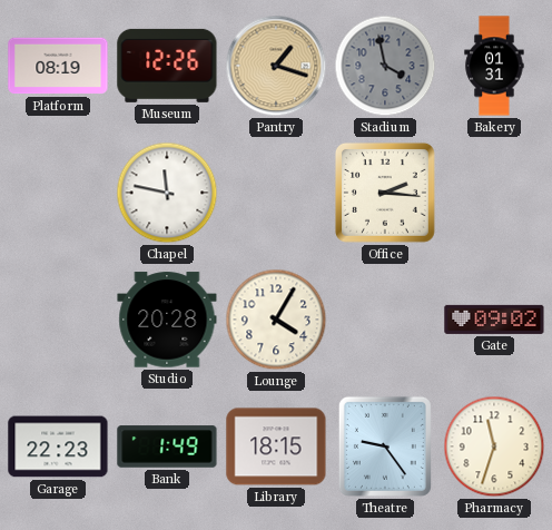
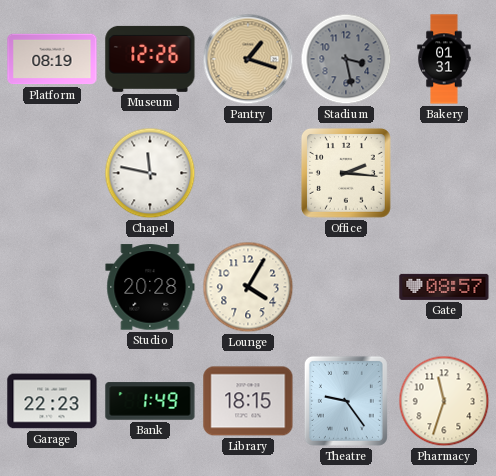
Stadium: 3:58 -> 3:28
Gate: 09:02 -> 08:57
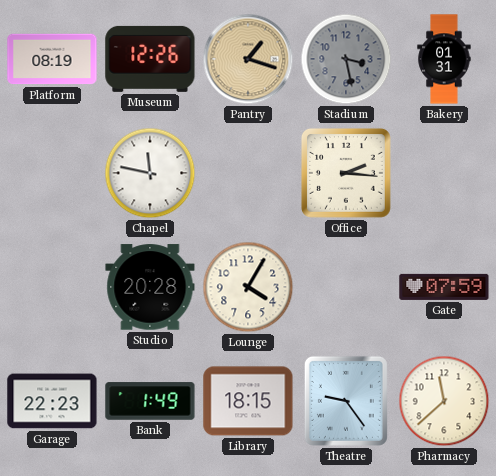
Gate: 08:57 -> 07:59
Pharmacy: 11:33 -> 11:38
